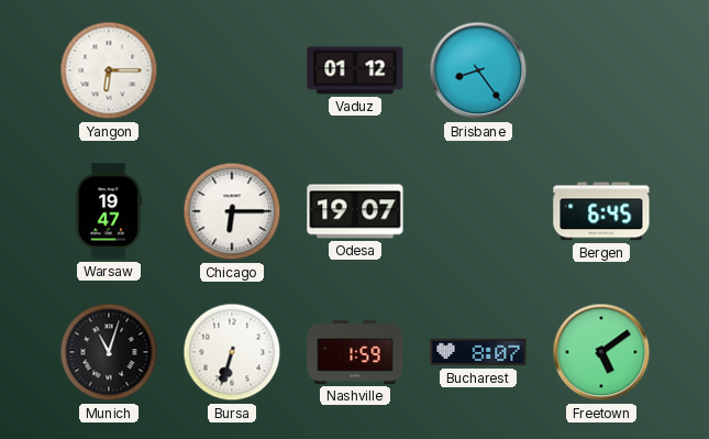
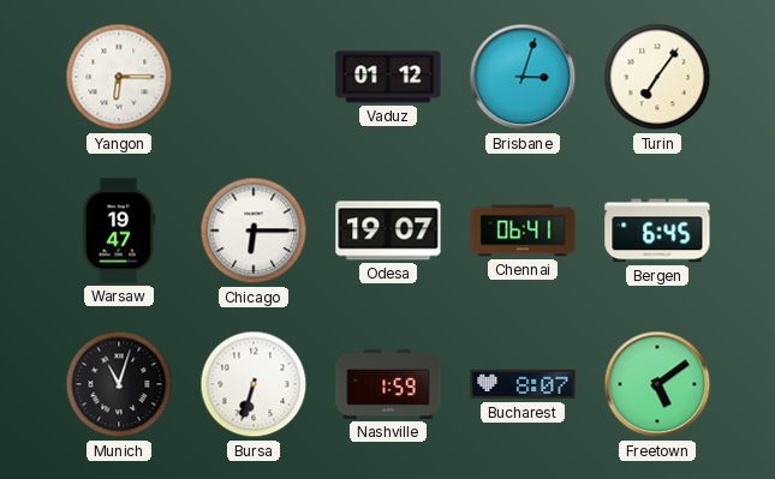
Brisbane: 8:24 -> 3:03
Turin: none -> 7:06
Chennai: none -> 06:41
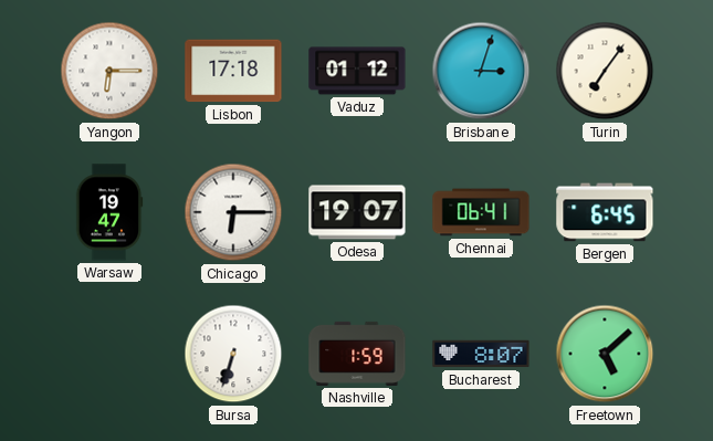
Lisbon: none -> 17:18
Munich: 11:03 -> none
Freetown: 5:09 -> 5:08
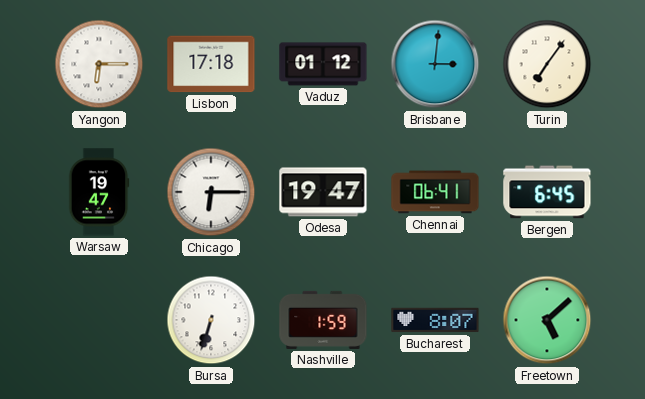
Brisbane: 3:03 -> 3:01
Odesa: 19:07 -> 19:47
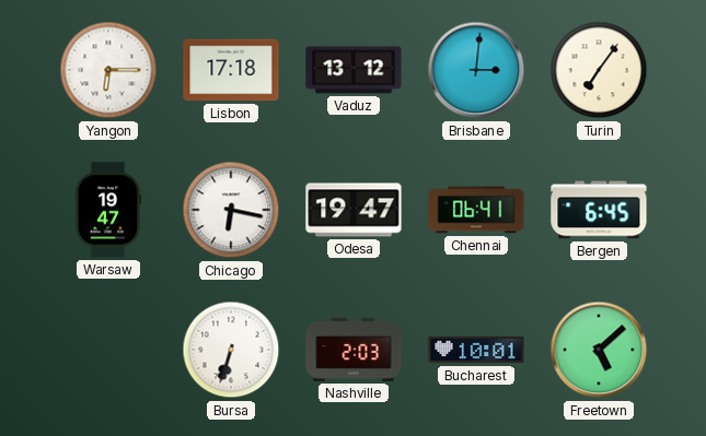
Vaduz: 01:12 -> 13:12
Chicago: 6:15 -> 6:17
Nashville: 1:59 -> 2:03
Bucharest: 8:07 -> 10:01
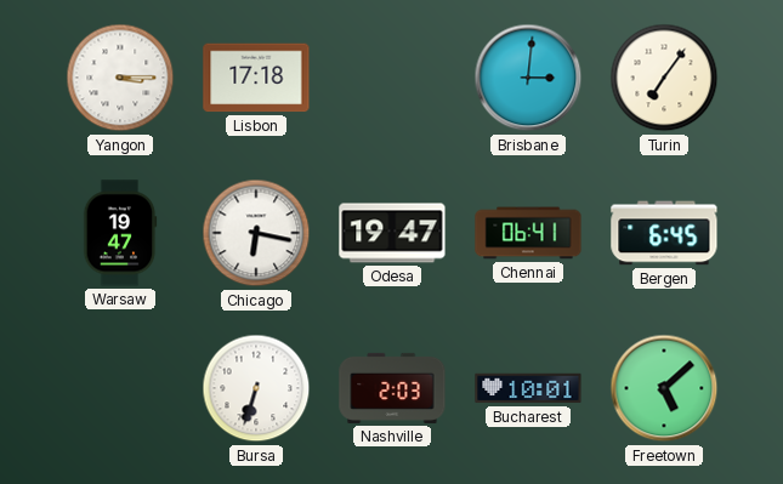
Yangon: 6:15 -> 3:15
Vaduz: 13:12 -> none
